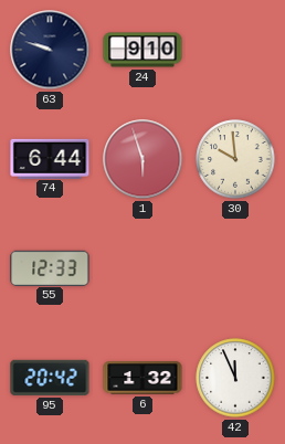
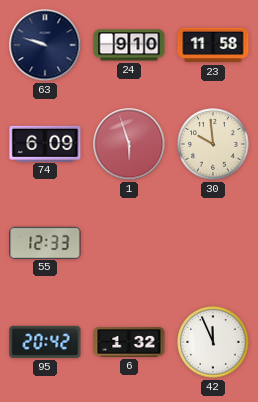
23: none -> 11:58
74: 6:44 -> 6:09
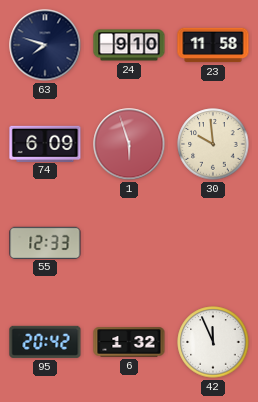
63: 9:48 -> 7:48
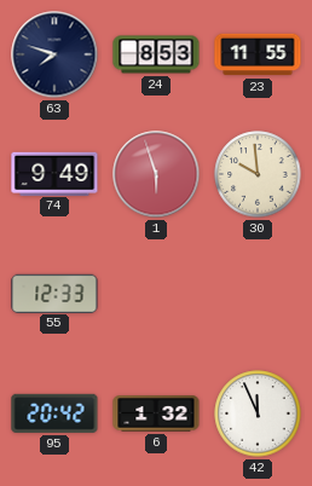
24: 9:10 -> 8:53
23: 11:58 -> 11:55
74: 6:09 -> 9:49
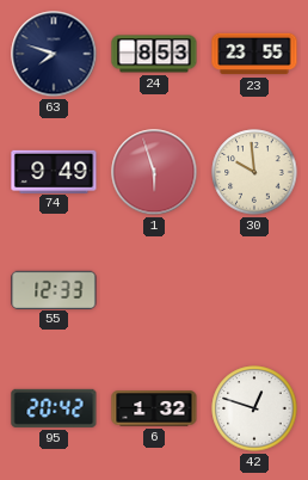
23: 11:55 -> 23:55
42: 11:56 -> 12:48
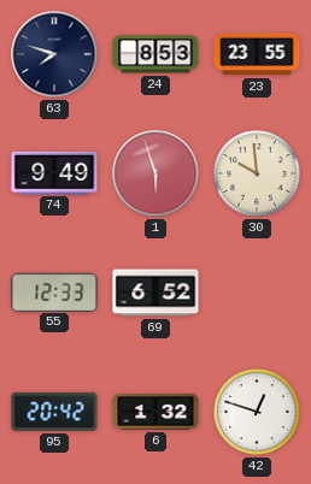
69: none -> 6:52
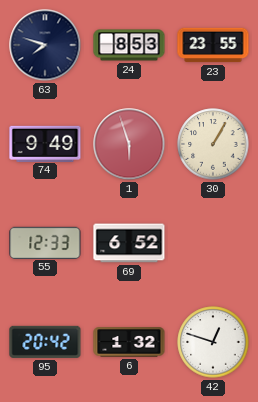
30: 9:59 -> 1:05
